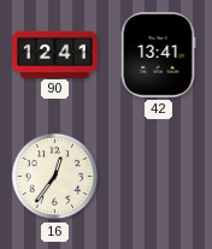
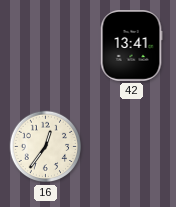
90: 12:41 -> none
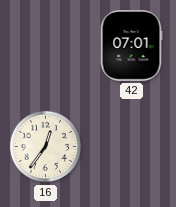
42: 13:41 -> 07:01
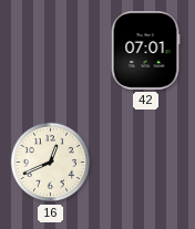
16: 12:36 -> 12:41
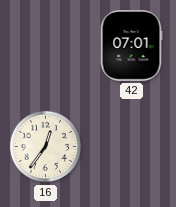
16: 12:41 -> 12:36
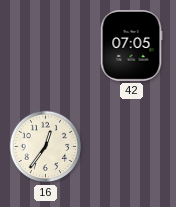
42: 07:01 -> 07:05
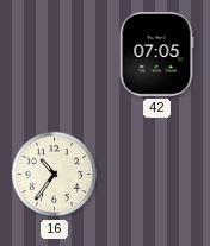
16: 12:36 -> 10:36
